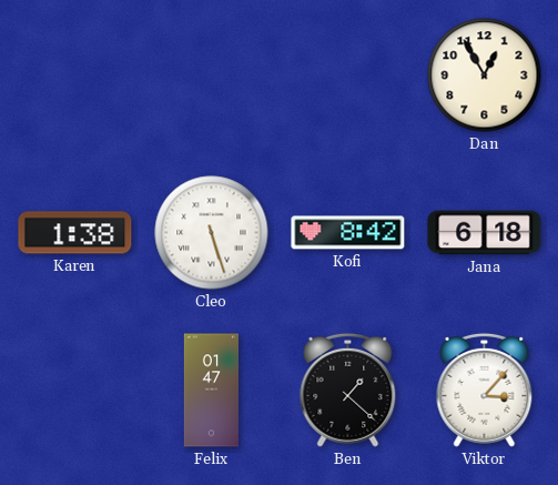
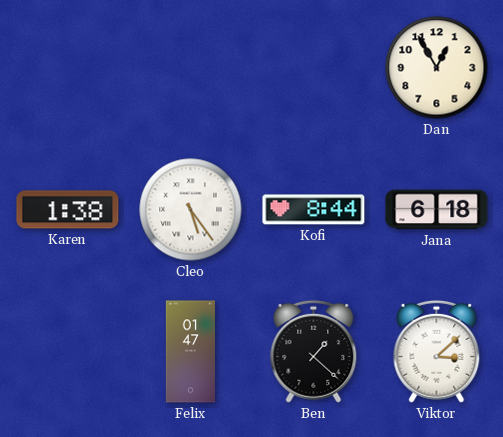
Cleo: 5:27 -> 5:24
Kofi: 8:42 -> 8:44
Viktor: 3:07 -> 3:08
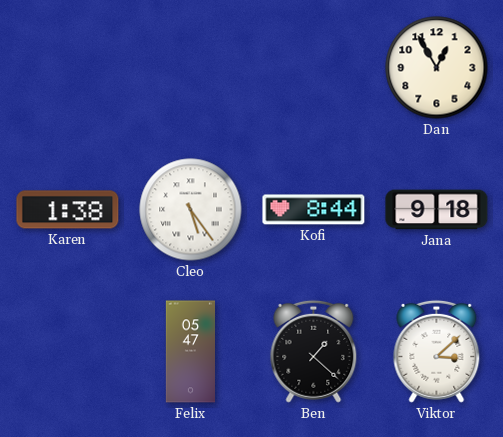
Jana: 6:18 -> 9:18
Felix: 01:47 -> 05:47
